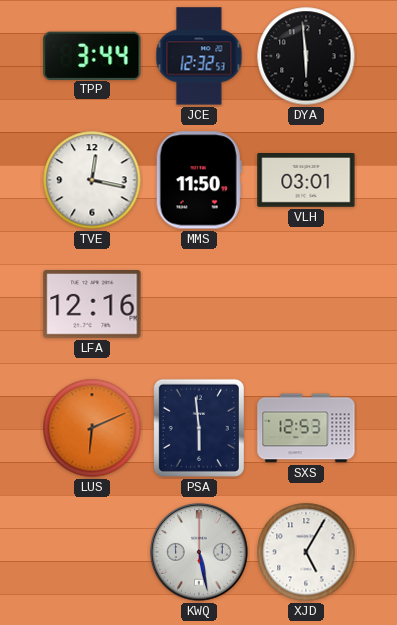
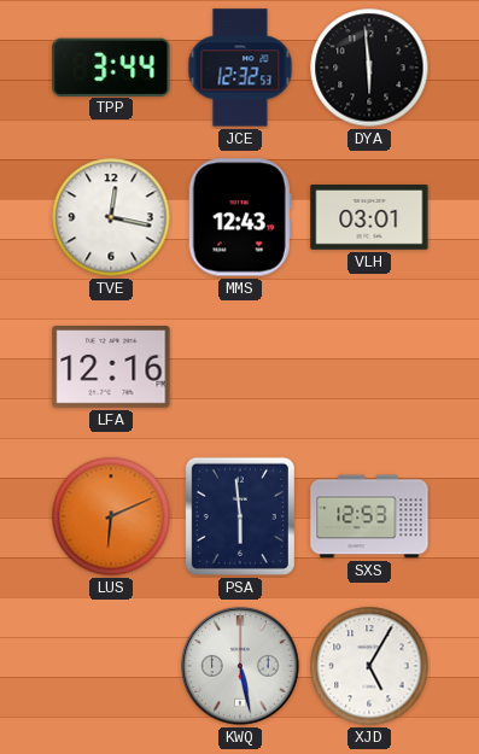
MMS: 11:50 -> 12:43
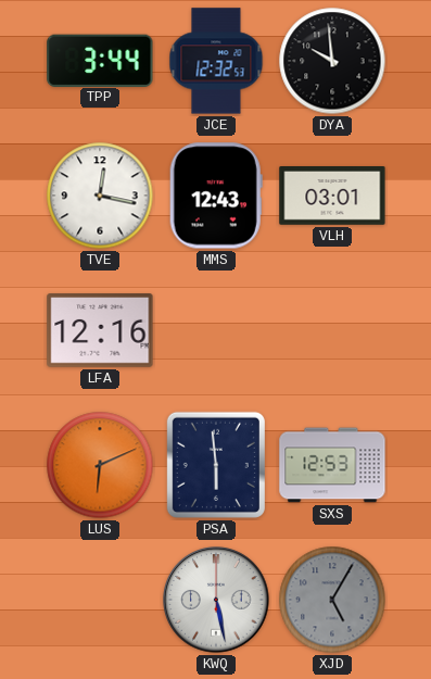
DYA: 5:59 -> 9:59
XJD dial: white -> grey
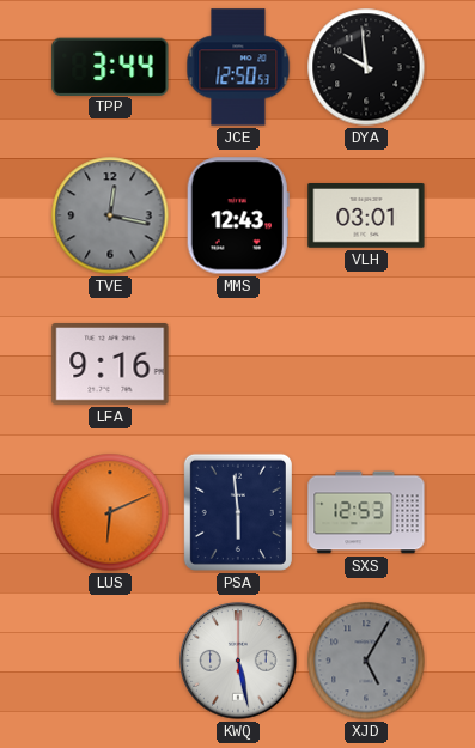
JCE: 12:32 -> 12:50
TVE dial: white -> grey
LFA: 12:16 -> 9:16
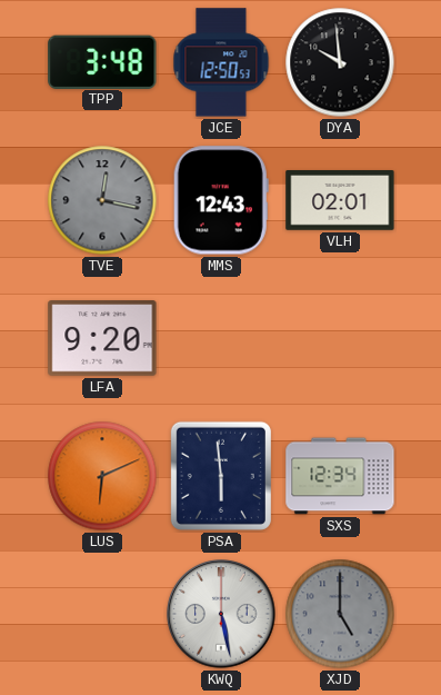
TPP: 3:44 -> 3:48
VLH: 03:01 -> 02:01
LFA: 9:16 -> 9:20
SXS: 12:53 -> 12:34
XJD: 5:05 -> 5:00
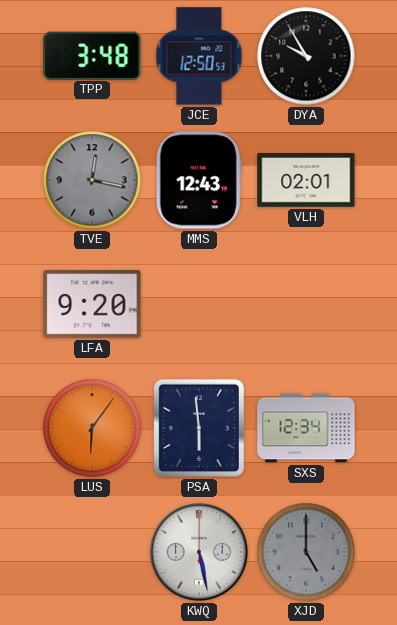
DYA: 9:59 -> 9:55
LUS: 6:11 -> 6:06
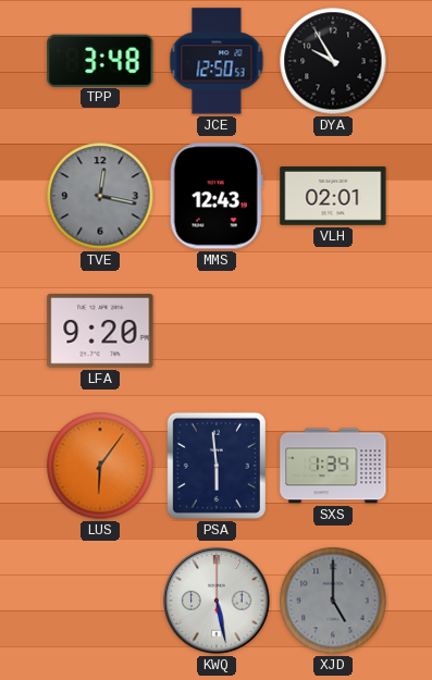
SXS: 12:34 -> 1:34
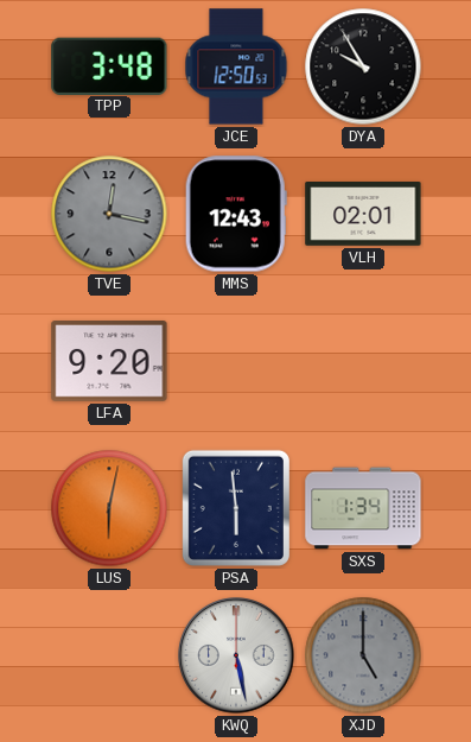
LUS: 6:06 -> 6:02
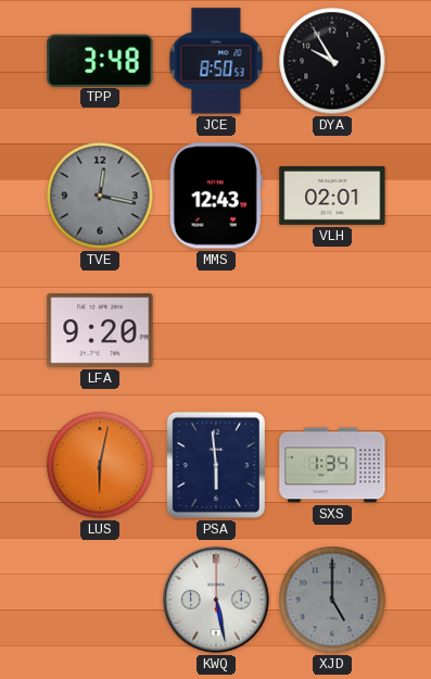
JCE: 12:50 -> 8:50
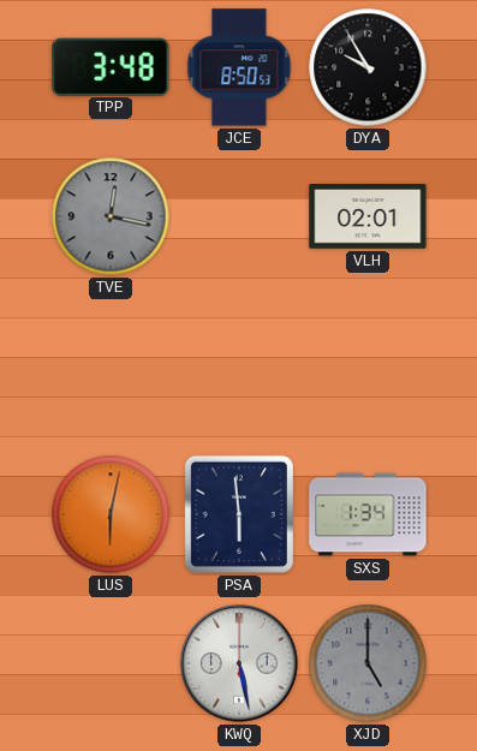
MMS: 12:43 -> none
LFA: 9:20 -> none
